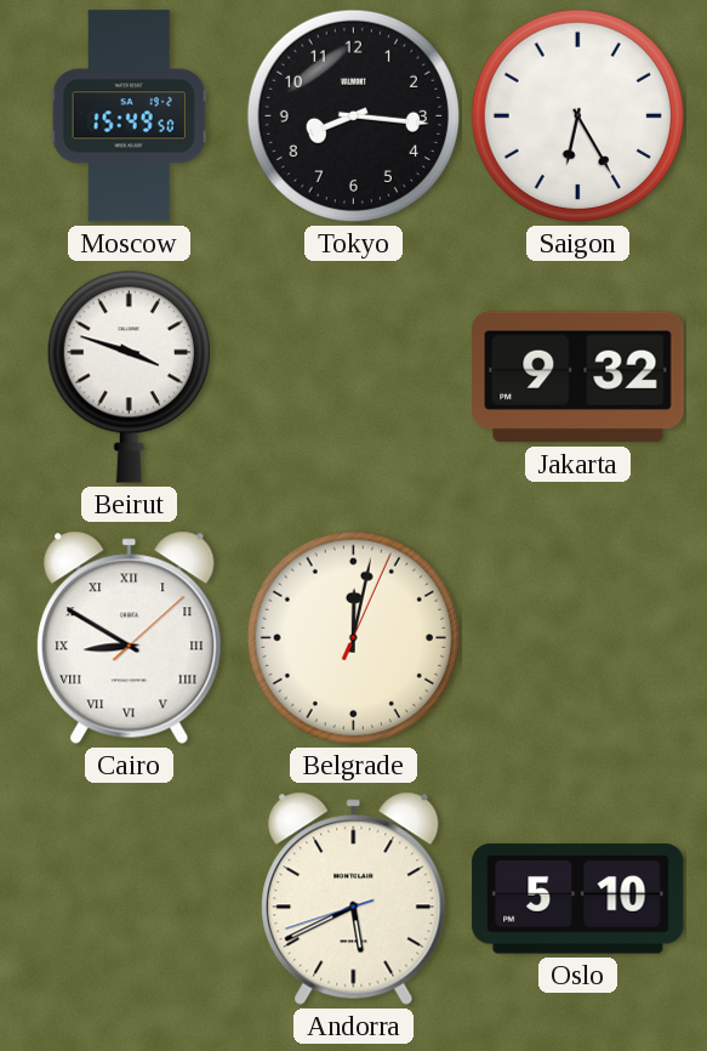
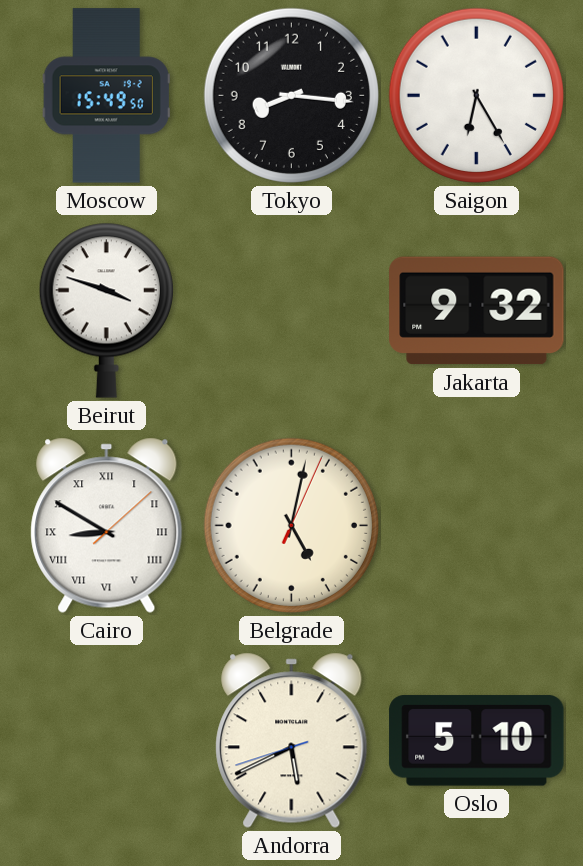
Belgrade: 12:02 -> 5:02
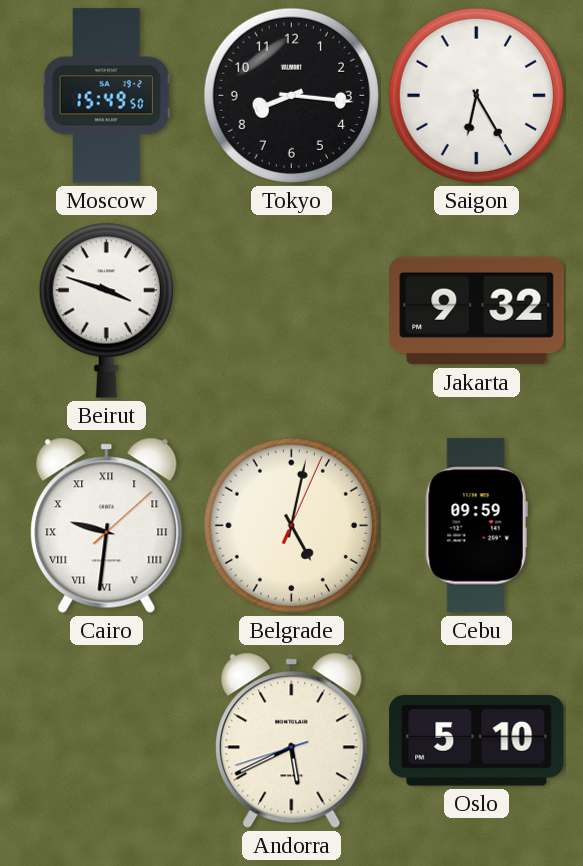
Cairo: 8:50 -> 9:31
Cebu: none -> 09:59
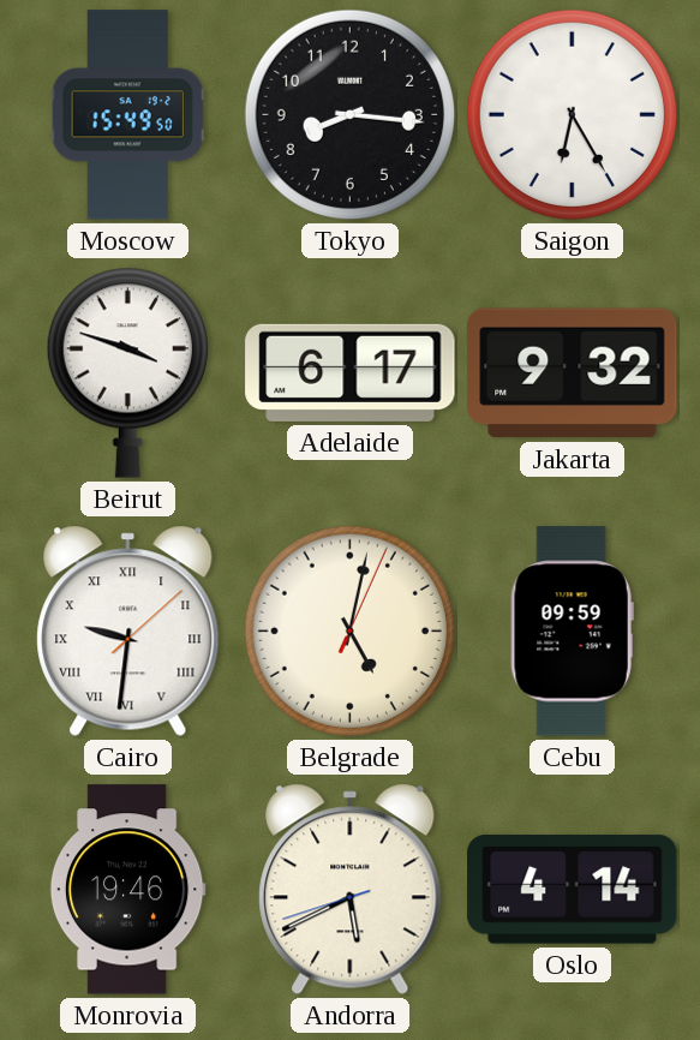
Adelaide: none -> 6:17
Monrovia: none -> 19:46
Oslo: 5:10 -> 4:14
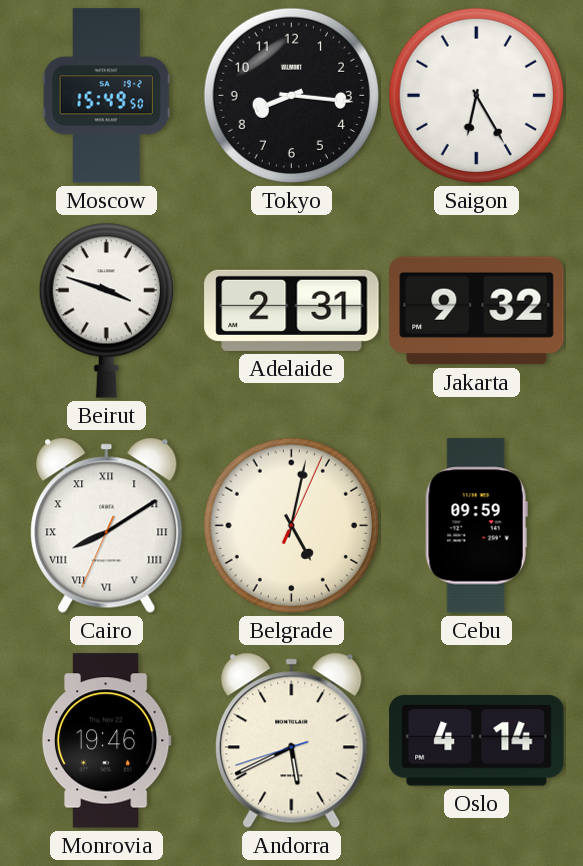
Adelaide: 6:17 -> 2:31
Cairo: 9:31 -> 8:09
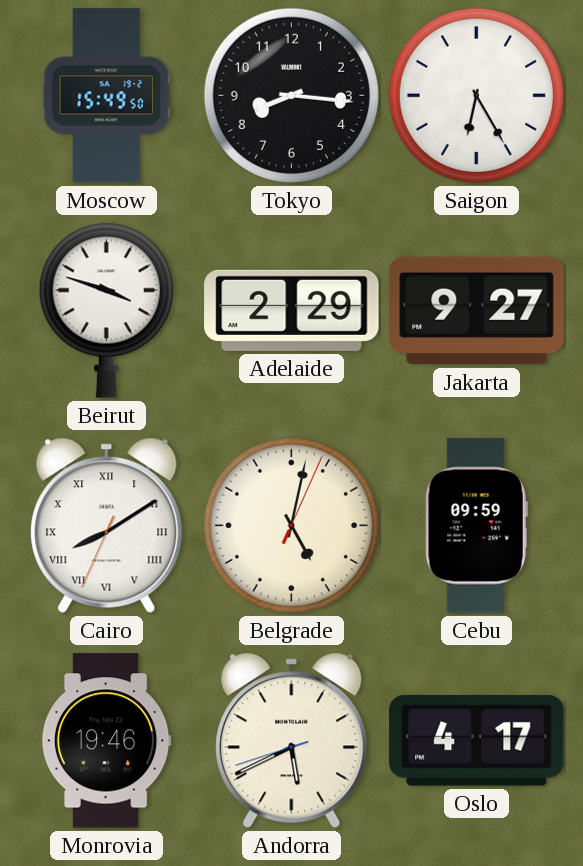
Adelaide: 2:31 -> 2:29
Jakarta: 9:32 -> 9:27
Oslo: 4:14 -> 4:17
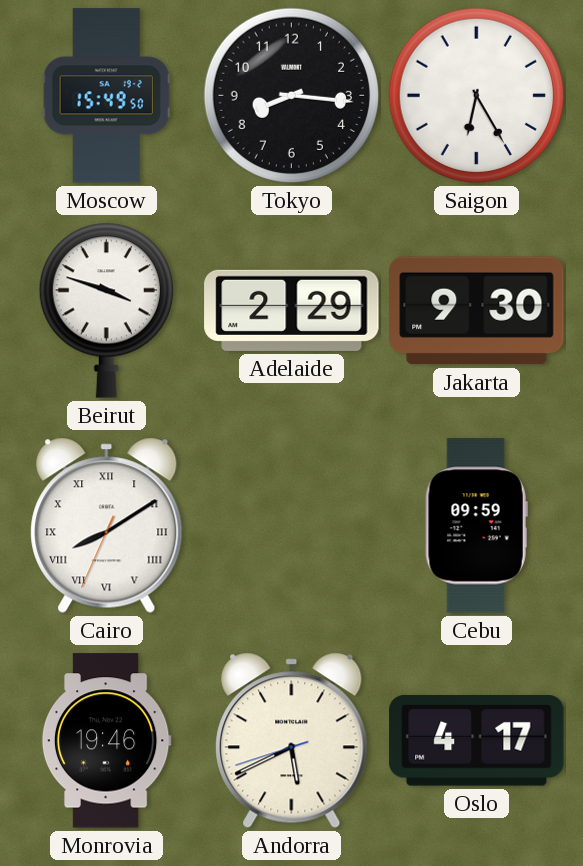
Jakarta: 9:27 -> 9:30
Belgrade: 5:02 -> none
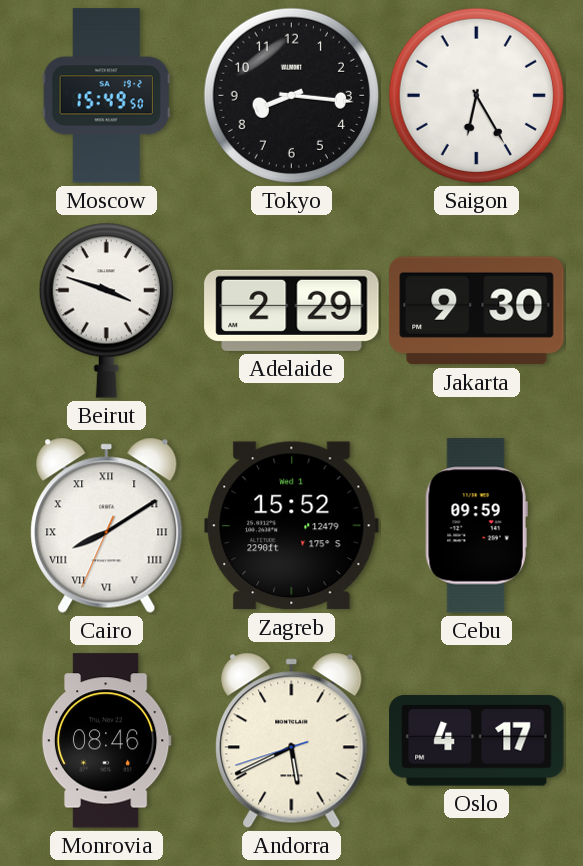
Zagreb: none -> 15:52
Monrovia: 19:46 -> 08:46
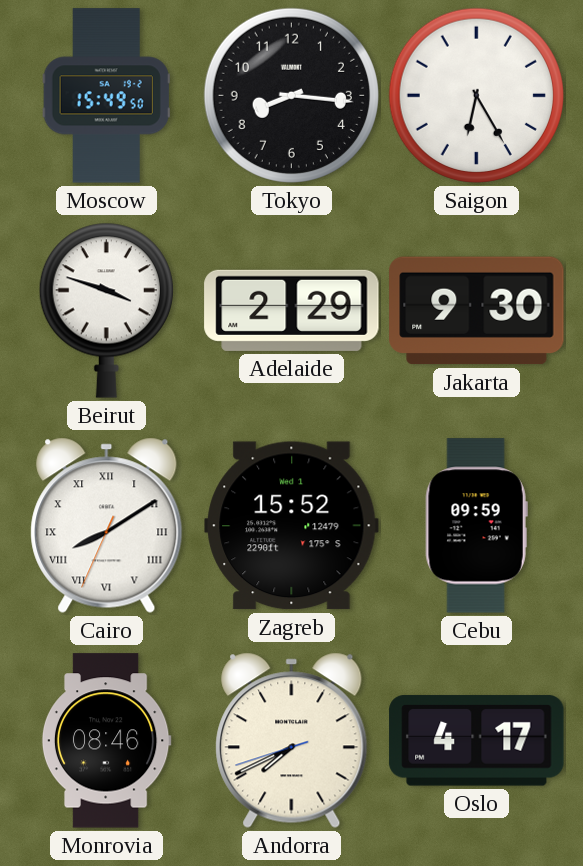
Andorra: 5:40 -> 7:40
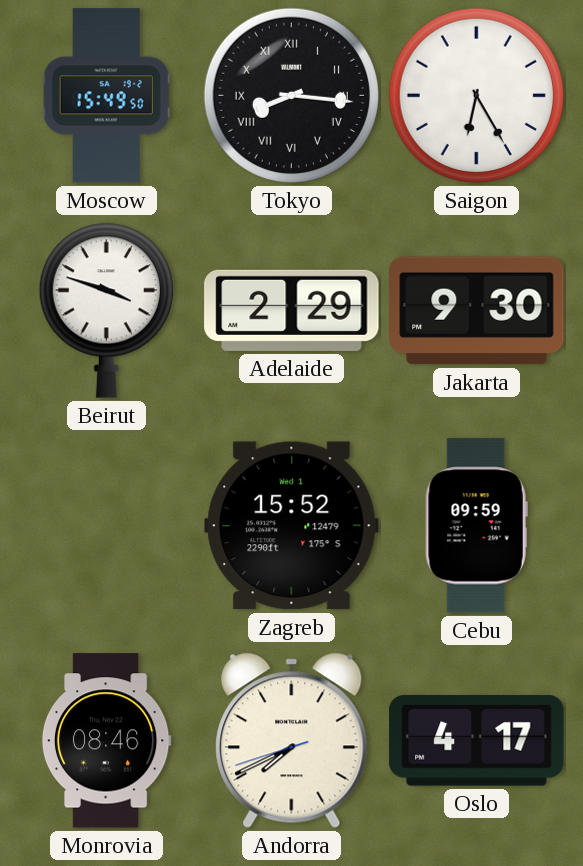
Tokyo numerals: Arabic -> Roman
Cairo: 8:09 -> none
